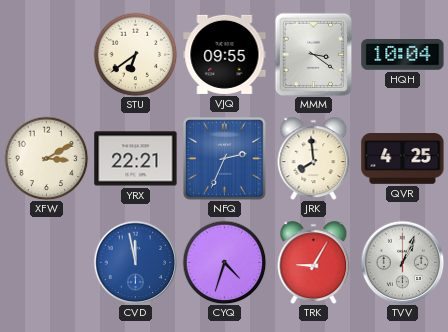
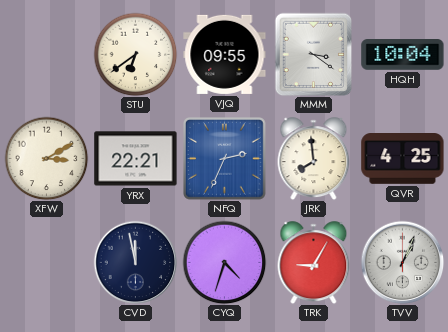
CVD dial: blue -> navy
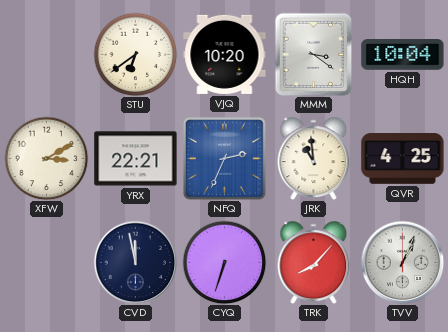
VJQ: 09:55 -> 10:20
JRK: 7:59 -> 10:59
CYQ: 4:33 -> 6:33
TRK: 9:05 -> 8:07
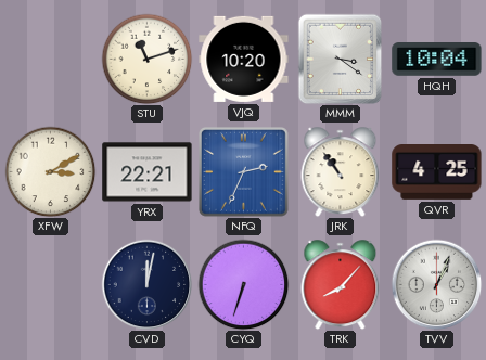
STU: 6:39 -> 11:12
JRK: 10:59 -> 10:54
CVD: 11:58 -> 12:02
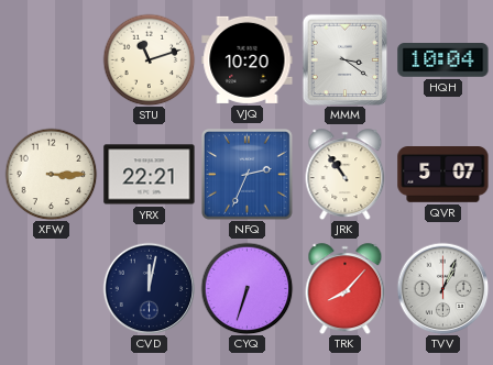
XFW: 3:10 -> 3:15
QVR: 4:25 -> 5:07
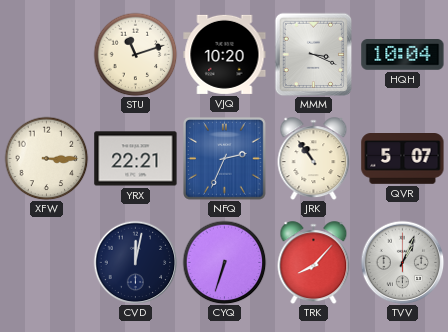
MMM: 3:21 -> 3:19
